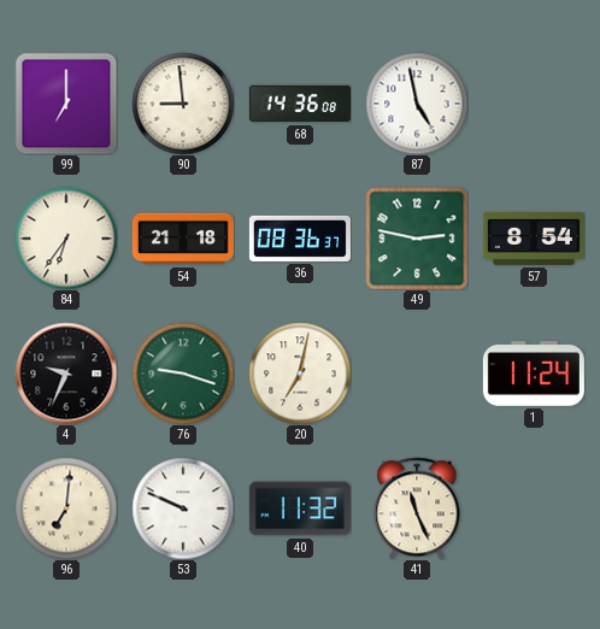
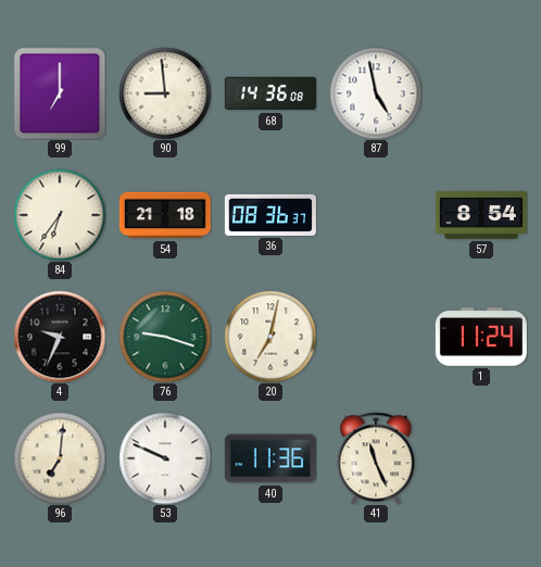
49: 2:47 -> none
40: 11:32 -> 11:36
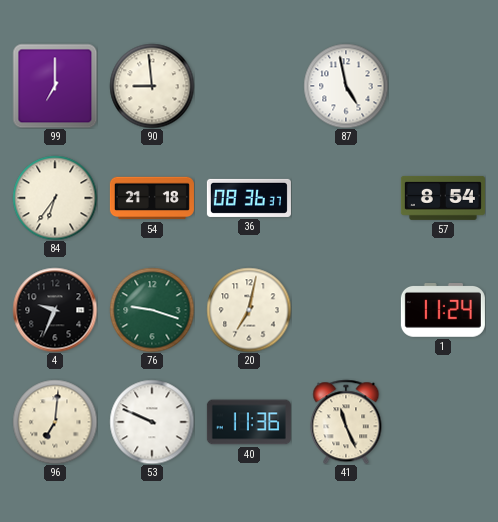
68: 14:36 -> none
